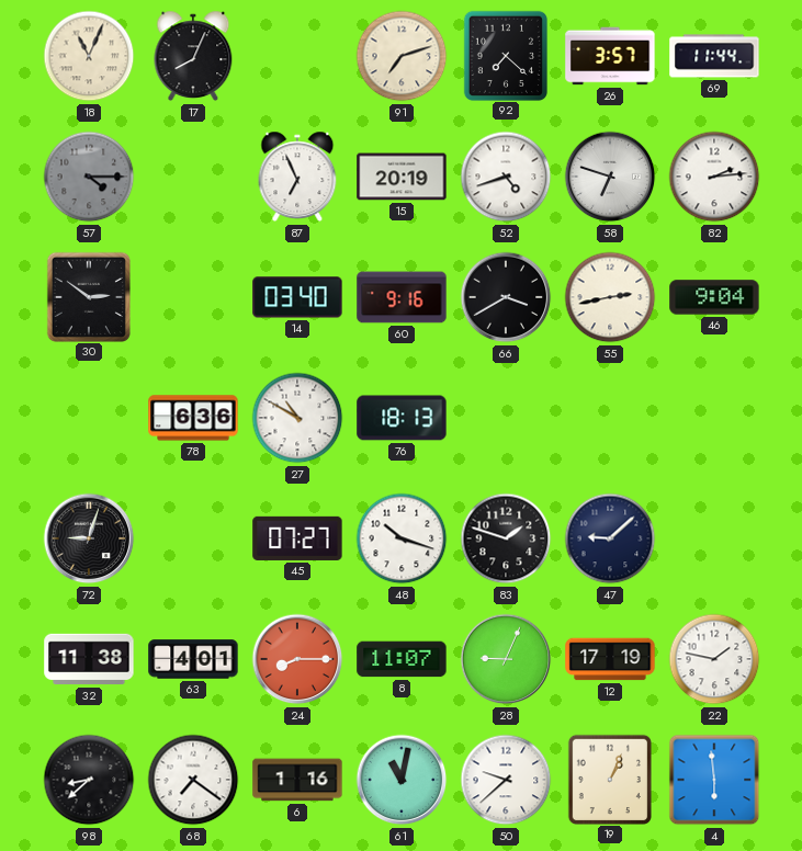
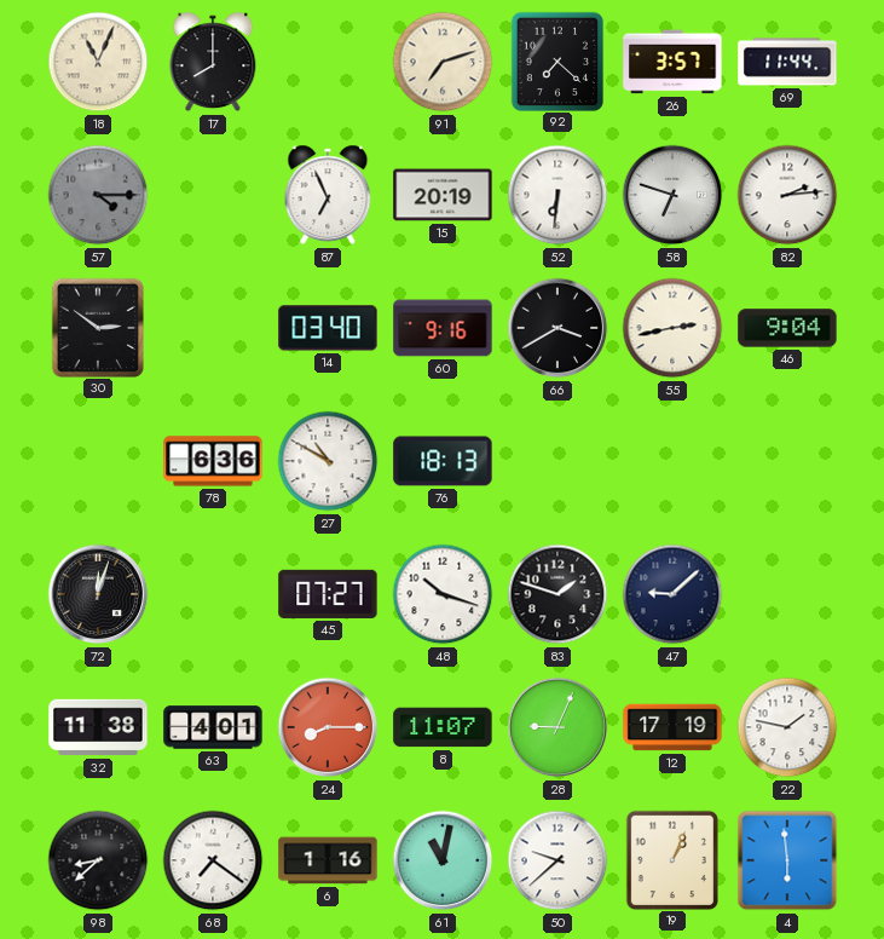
17: 8:04 -> 8:00
52: 4:42 -> 6:31
72: 9:03 -> 12:03
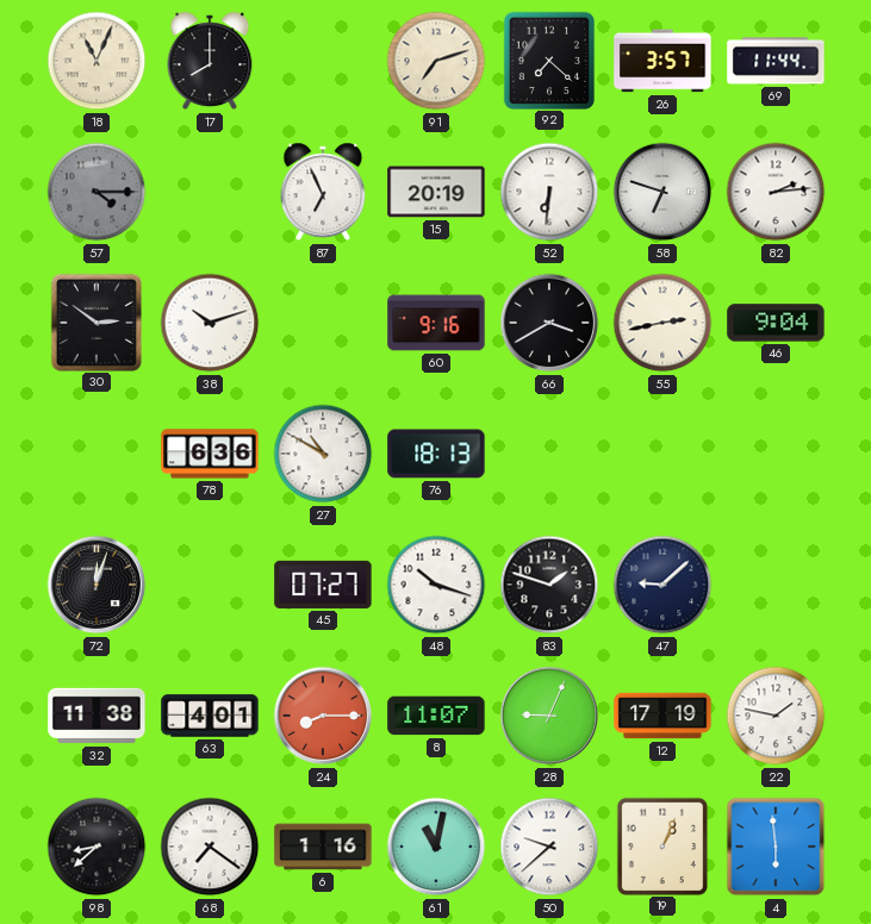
38: none -> 10:12
14: 03:40 -> none
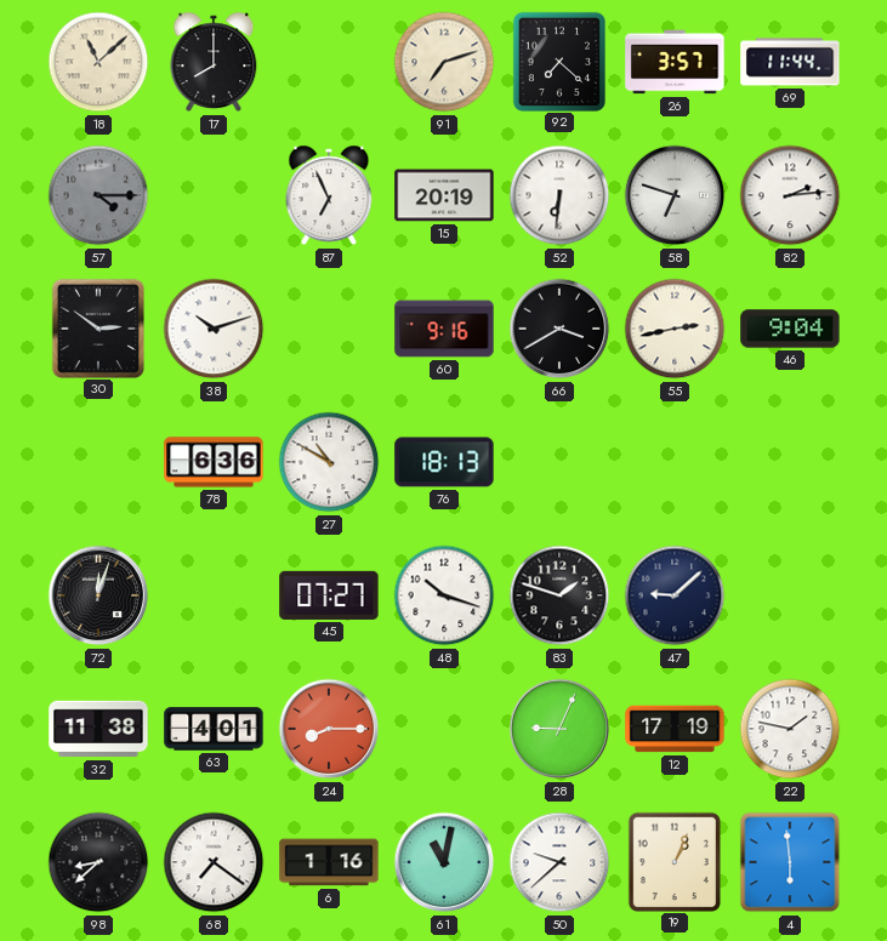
18: 11:04 -> 11:08
8: 11:07 -> none
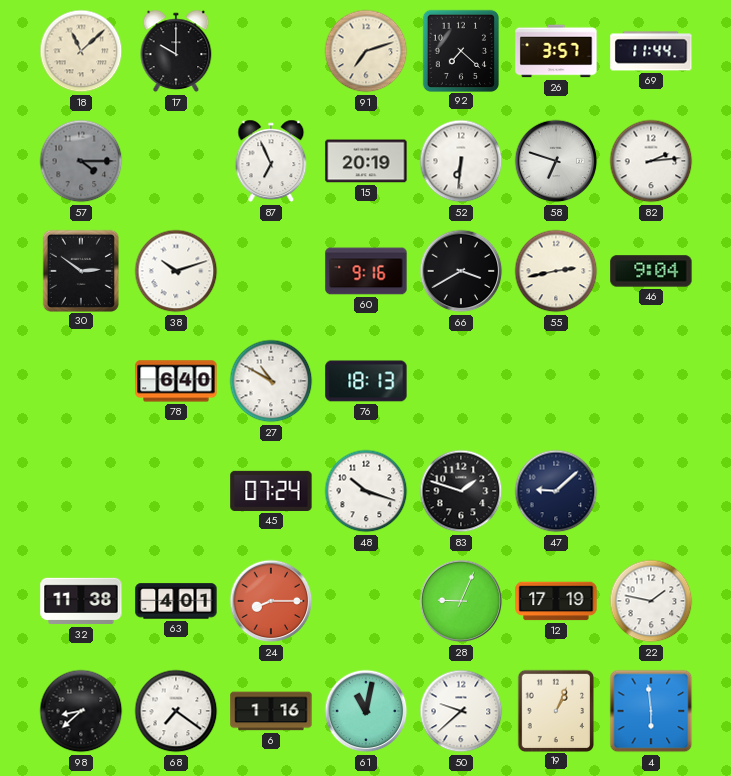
17: 8:00 -> 10:00
78: 6:36 -> 6:40
72: 12:03 -> none
45: 07:27 -> 07:24
